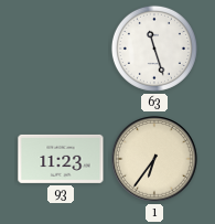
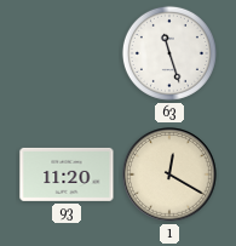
93: 11:23 -> 11:20
1: 6:36 -> 12:20
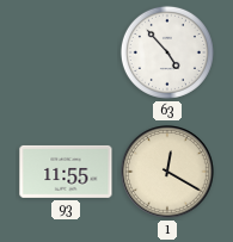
63: 11:27 -> 4:53
93: 11:20 -> 11:55
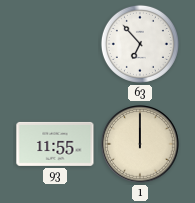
63: 4:53 -> 6:53
1: 12:20 -> 12:00
